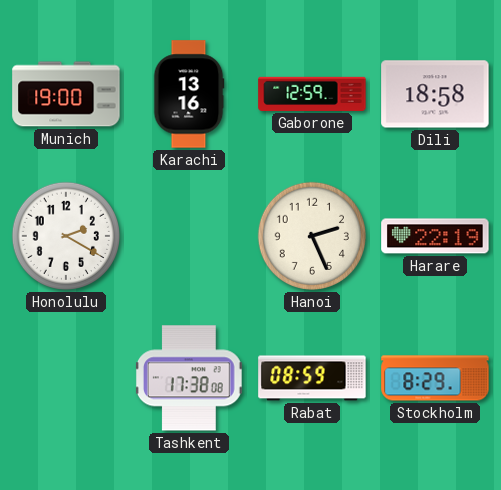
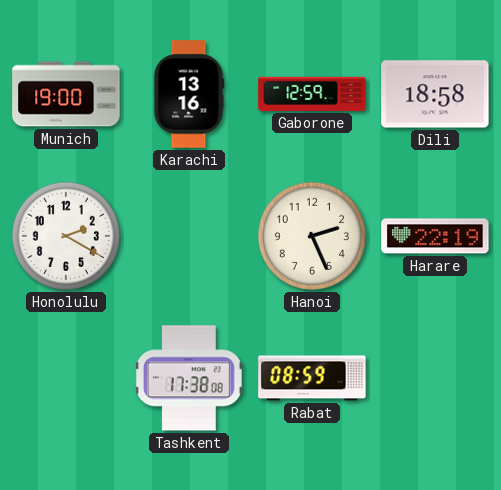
Stockholm: 8:29 -> none
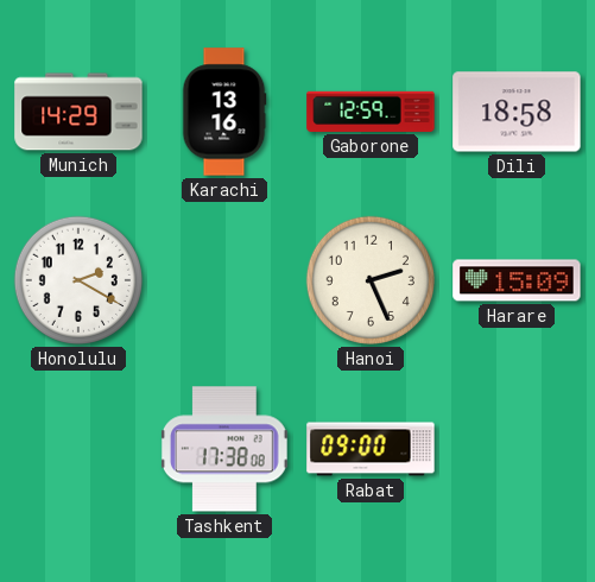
Munich: 19:00 -> 14:29
Harare: 22:19 -> 15:09
Rabat: 08:59 -> 09:00
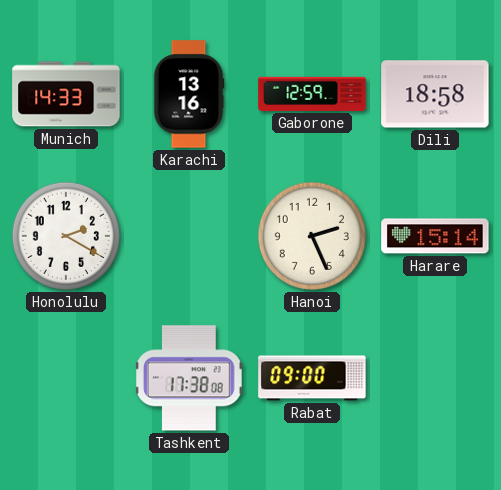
Munich: 14:29 -> 14:33
Harare: 15:09 -> 15:14
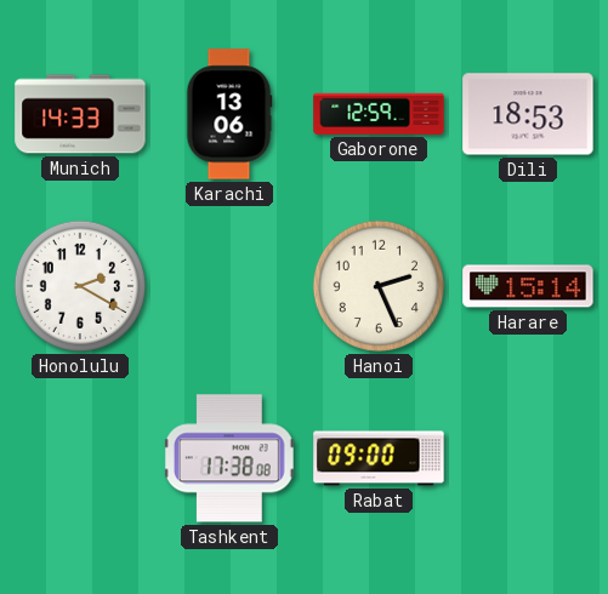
Karachi: 13:16 -> 13:06
Dili: 18:58 -> 18:53
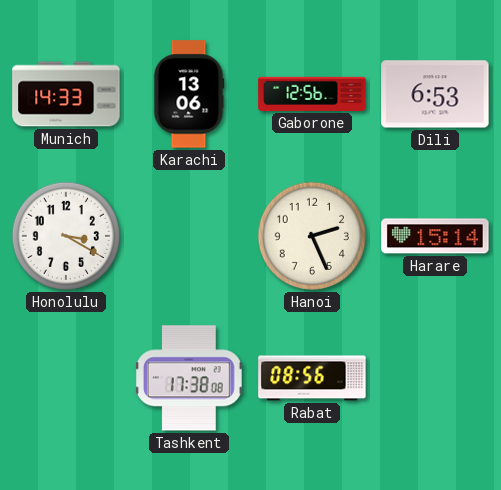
Gaborone: 12:59 -> 12:56
Dili: 18:53 -> 6:53
Honolulu: 2:20 -> 3:20
Rabat: 09:00 -> 08:56
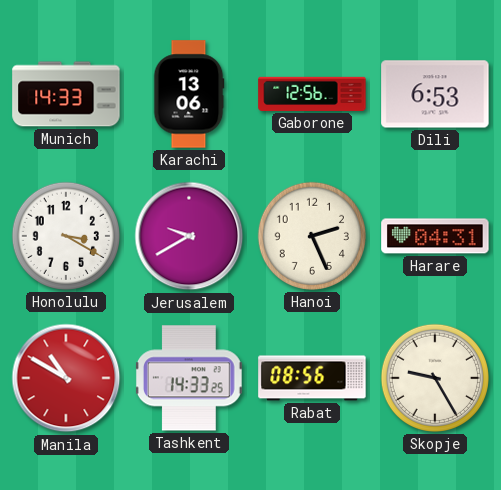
Jerusalem: none -> 9:40
Harare: 15:14 -> 04:31
Manila: none -> 10:50
Tashkent: 17:38 -> 14:33
Skopje: none -> 9:25
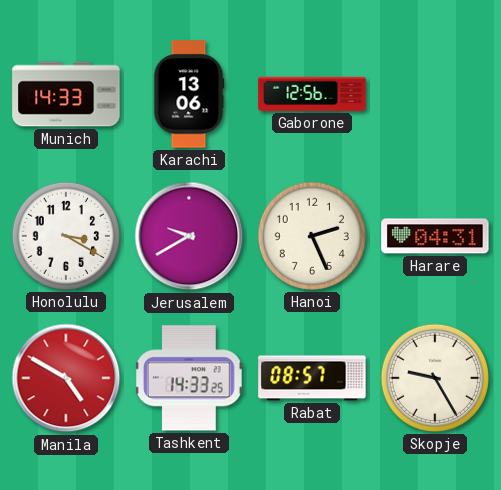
Dili: 6:53 -> none
Manila: 10:50 -> 4:50
Rabat: 08:56 -> 08:57
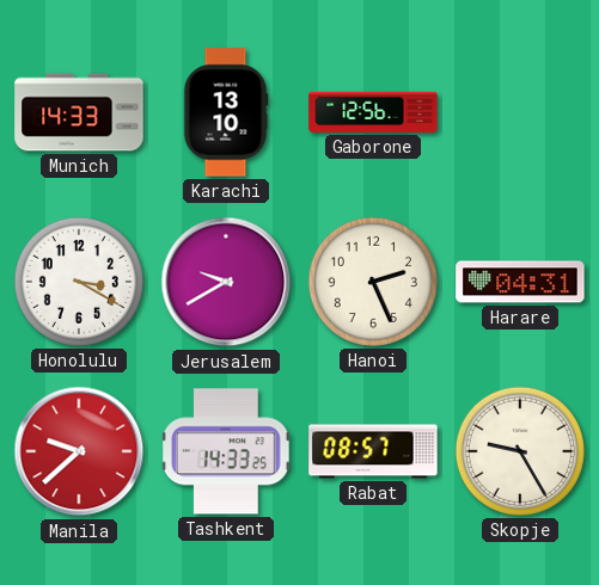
Karachi: 13:06 -> 13:10
Manila: 4:50 -> 9:38
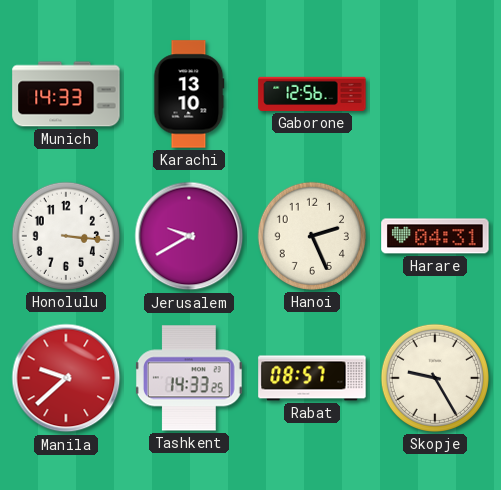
Honolulu: 3:20 -> 3:16
